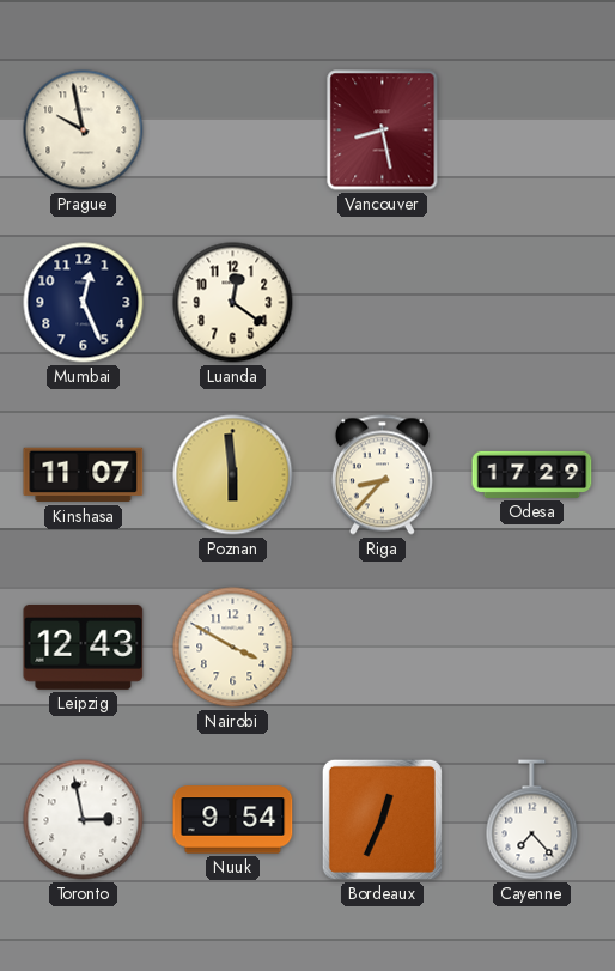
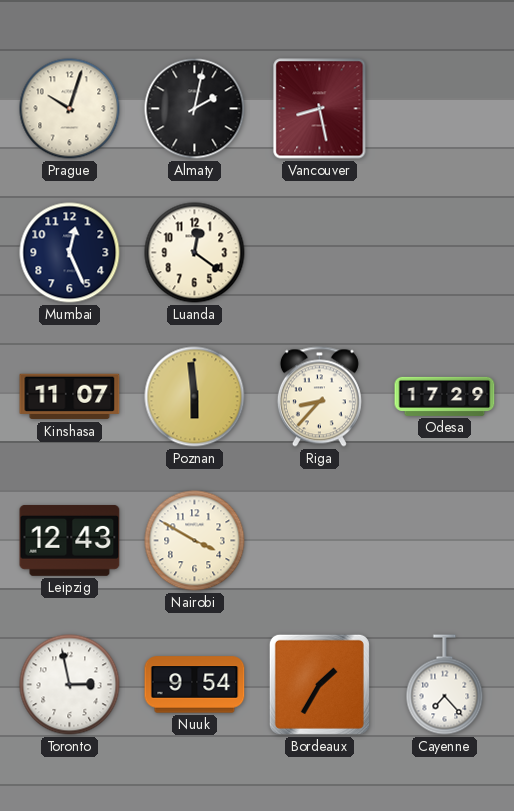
Prague: 9:58 -> 10:03
Almaty: none -> 2:02
Bordeaux: 12:34 -> 1:35
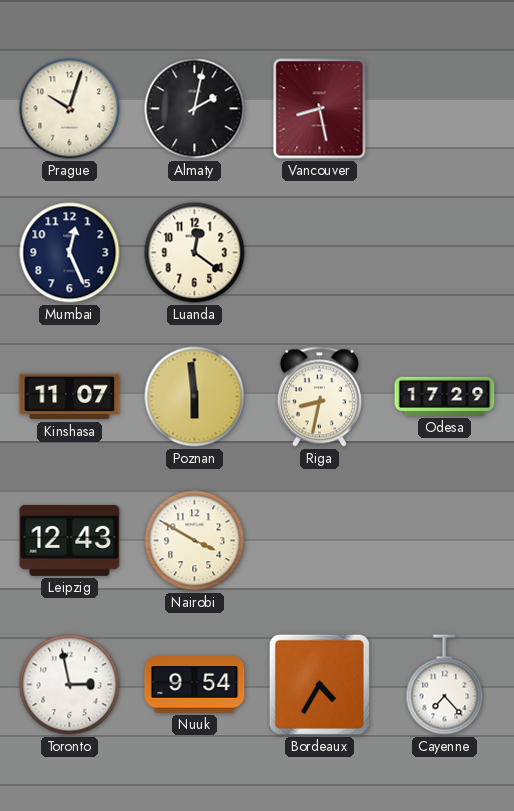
Riga: 8:37 -> 8:32
Bordeaux: 1:35 -> 4:35
